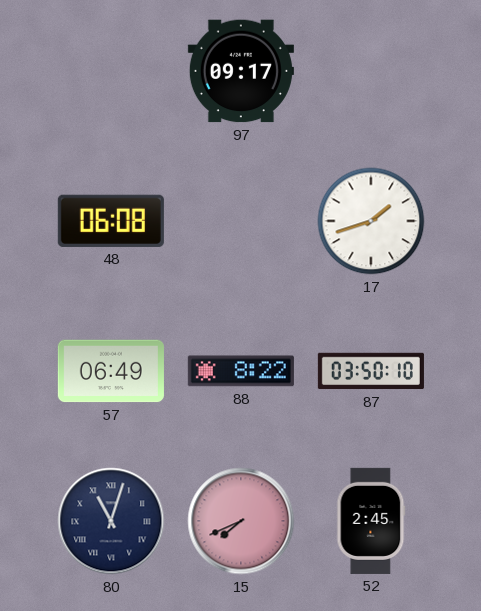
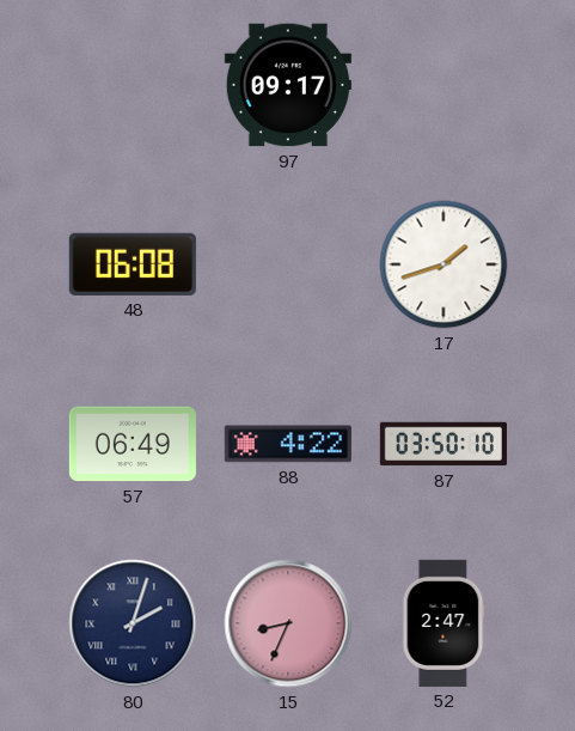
88: 8:22 -> 4:22
80: 11:03 -> 2:03
15: 7:41 -> 8:34
52: 2:45 -> 2:47
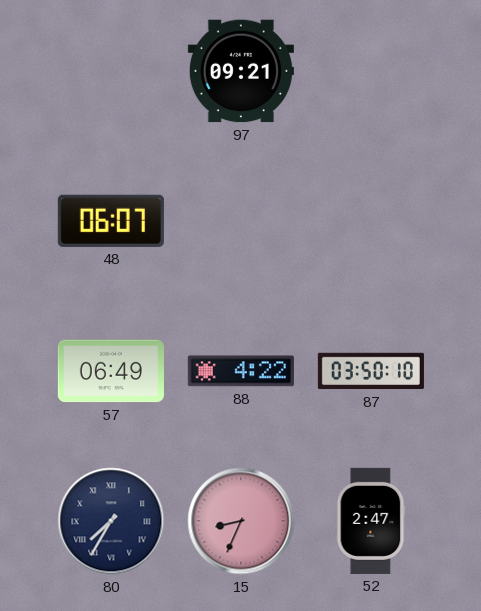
97: 09:17 -> 09:21
48: 06:08 -> 06:07
17: 1:42 -> none
80: 2:03 -> 7:35
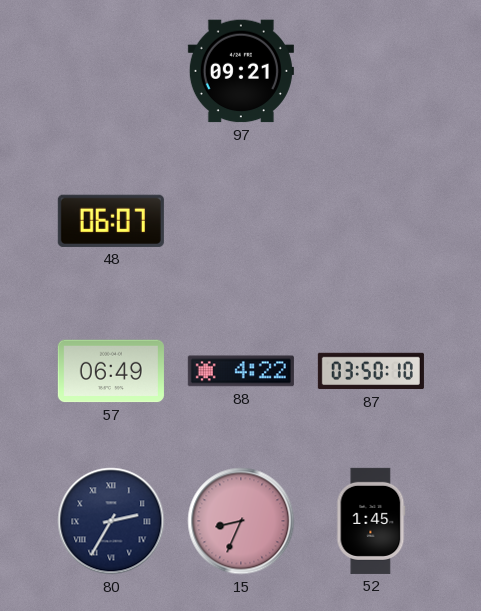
80: 7:35 -> 2:35
52: 2:47 -> 1:45
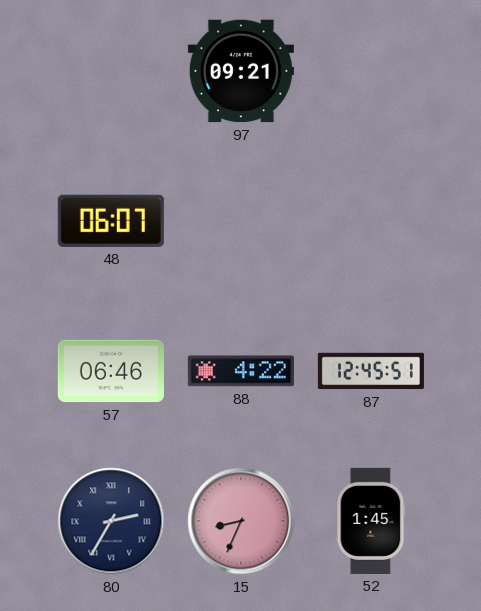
57: 06:49 -> 06:46
87: 03:50 -> 12:45
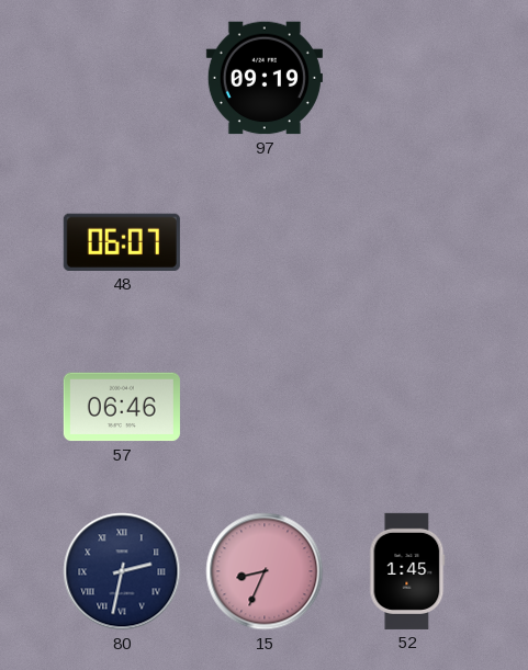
97: 09:21 -> 09:19
88: 4:22 -> none
87: 12:45 -> none
80: 2:35 -> 2:32
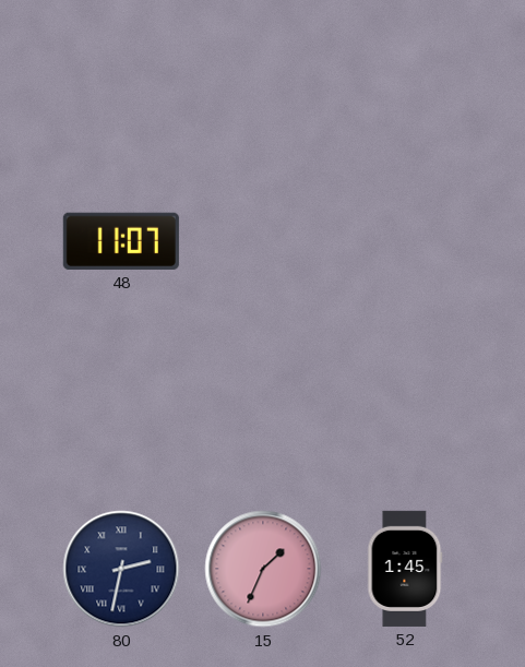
97: 09:19 -> none
48: 06:07 -> 11:07
57: 06:46 -> none
15: 8:34 -> 1:34
